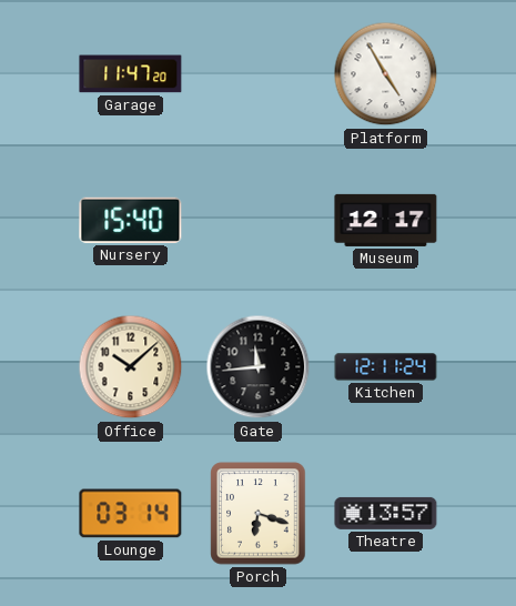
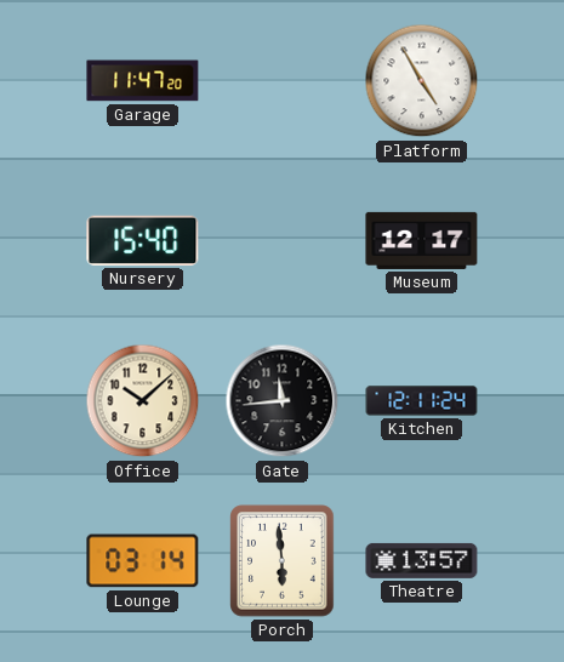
Porch: 6:18 -> 5:59
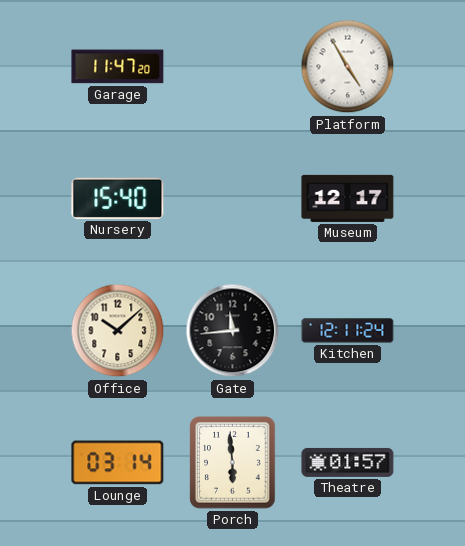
Theatre: 13:57 -> 01:57
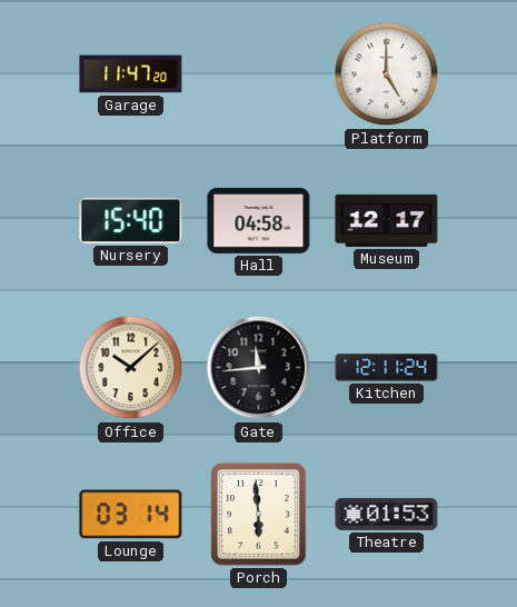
Platform: 4:55 -> 5:00
Hall: none -> 04:58
Theatre: 01:57 -> 01:53
